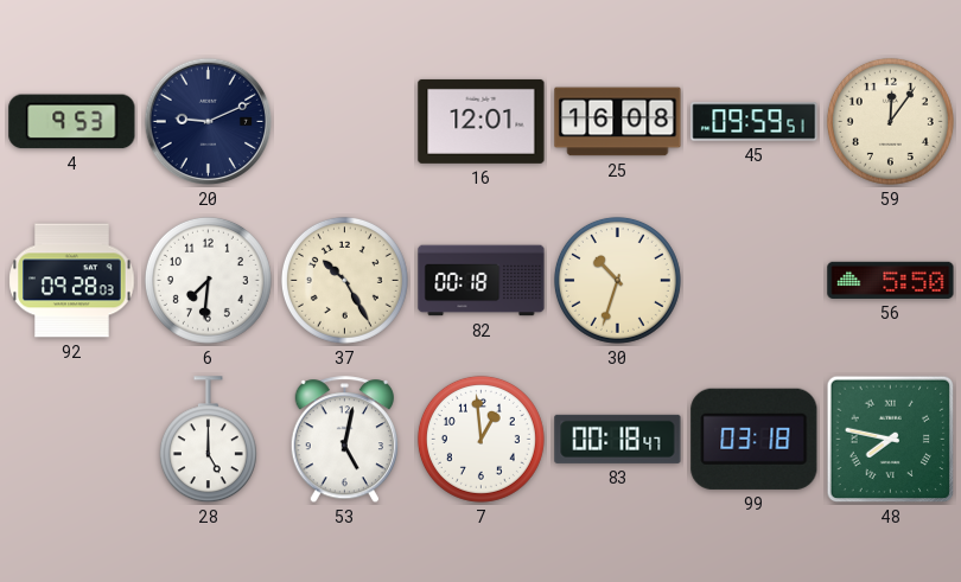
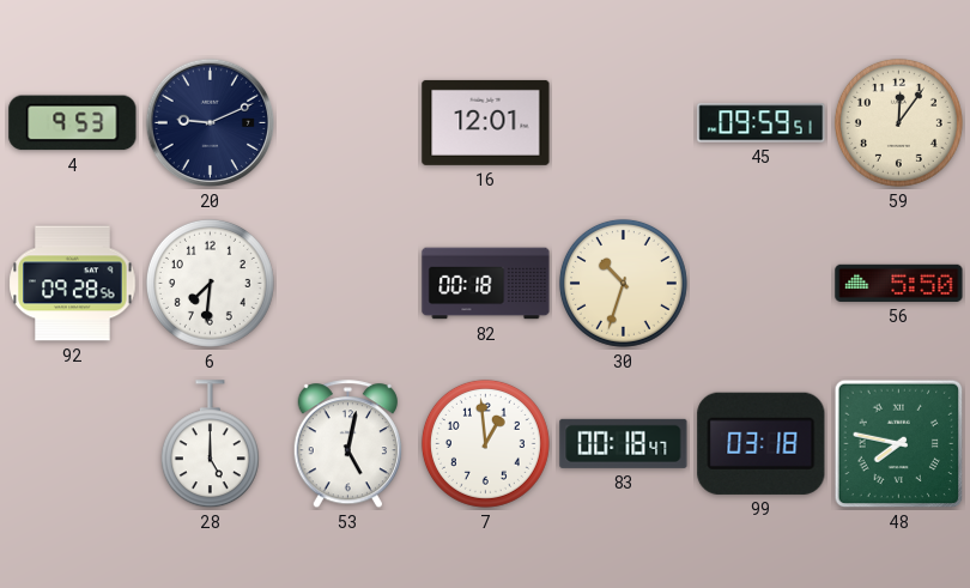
25: 16:08 -> none
92: 09:28:03 -> 09:28:56
37: 10:25 -> none
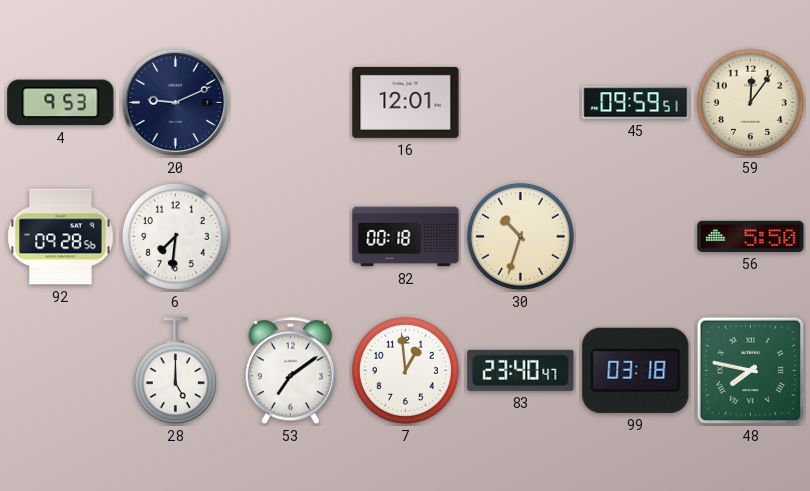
53: 5:02 -> 7:09
83: 00:18 -> 23:40
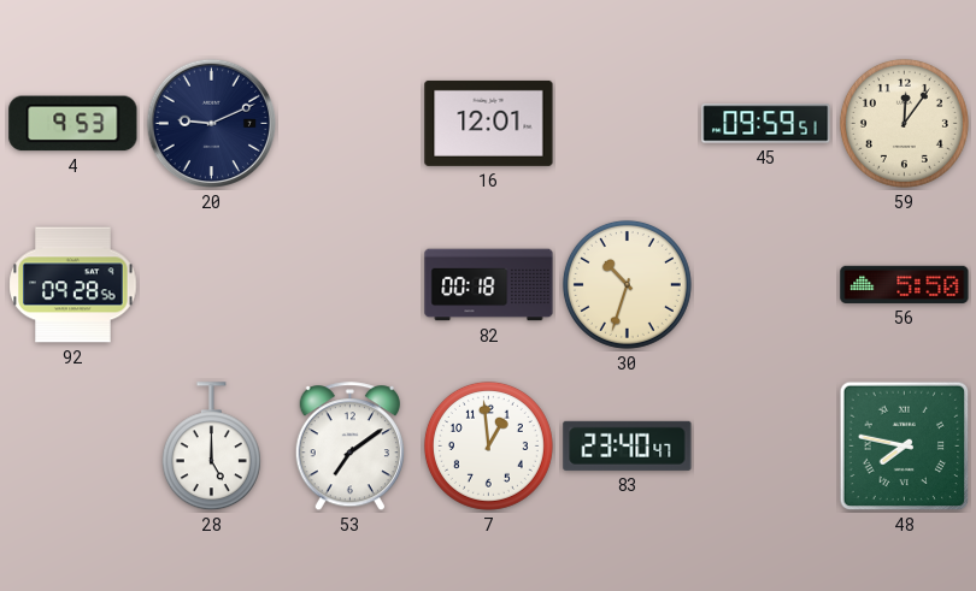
6: 7:31 -> none
99: 03:18 -> none
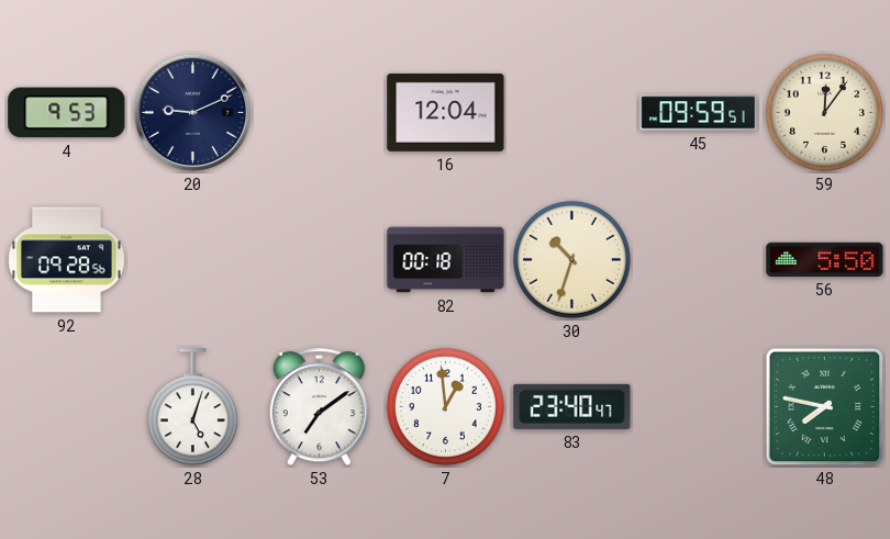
16: 12:01 -> 12:04
28: 5:00 -> 5:03
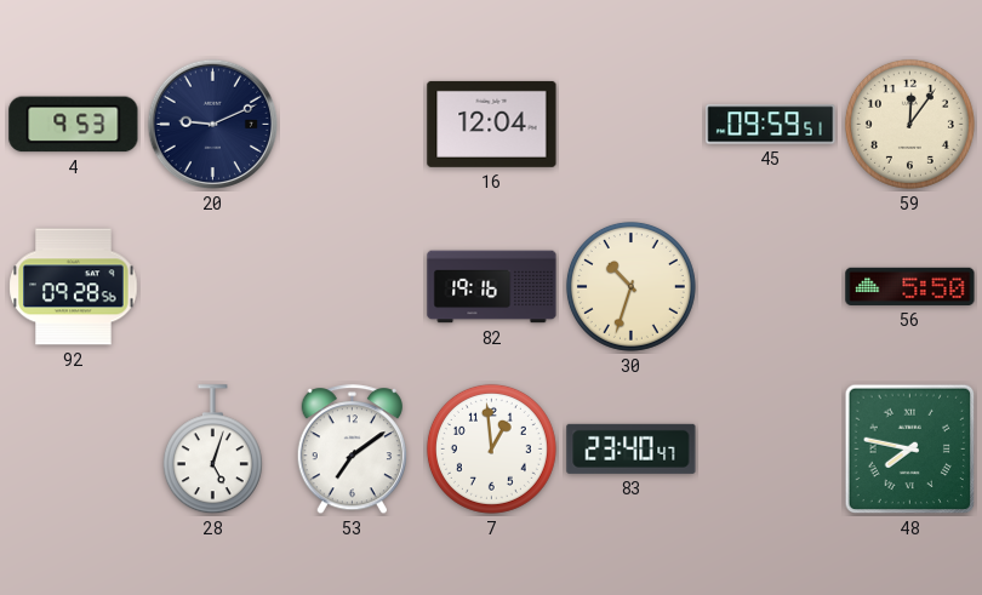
82: 00:18 -> 19:16
